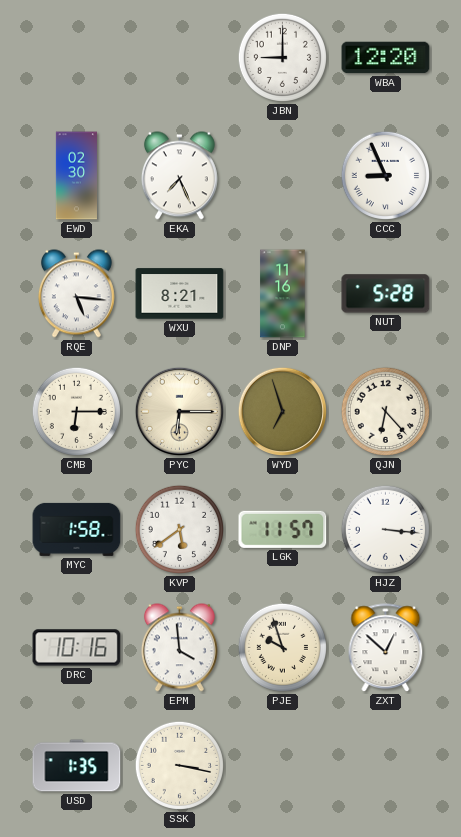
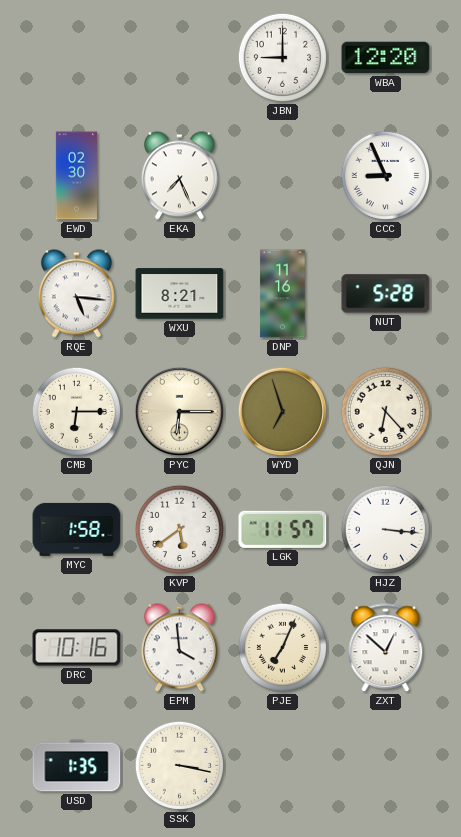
PJE: 9:57 -> 7:04
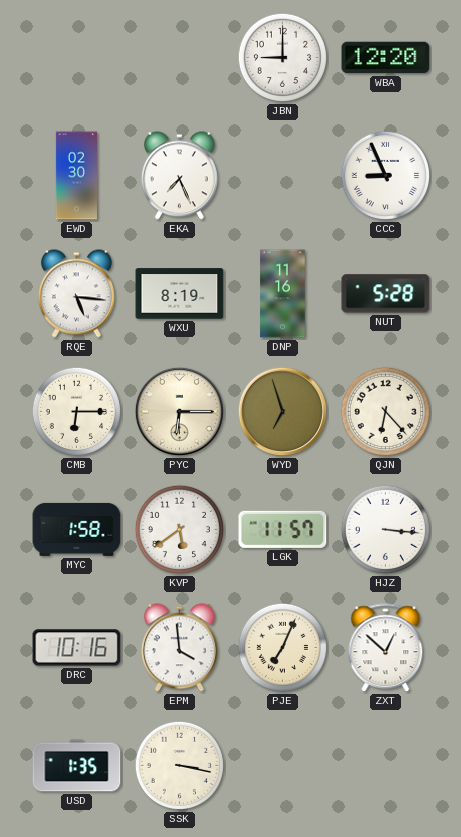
WXU: 8:21 -> 8:19
